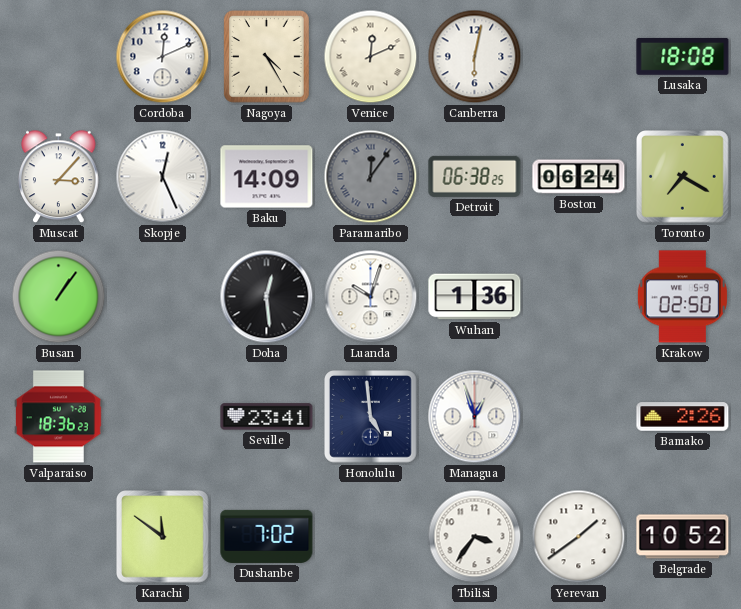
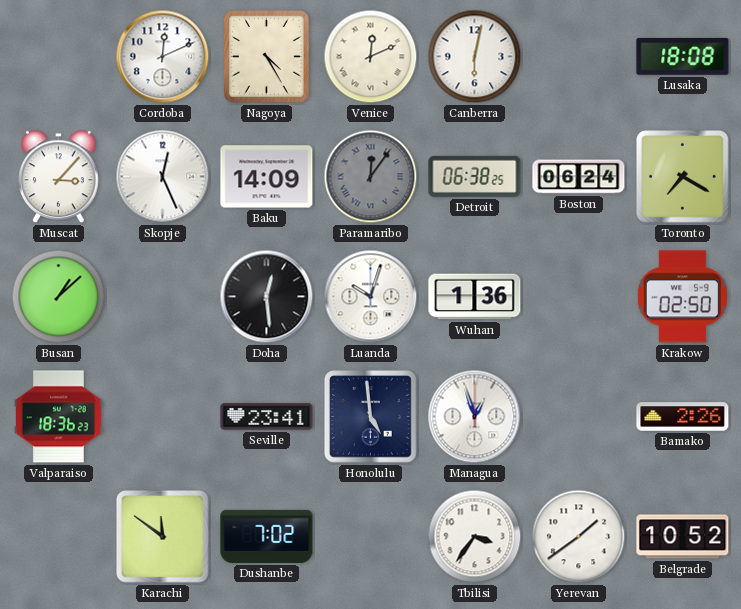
Busan: 1:06 -> 1:08
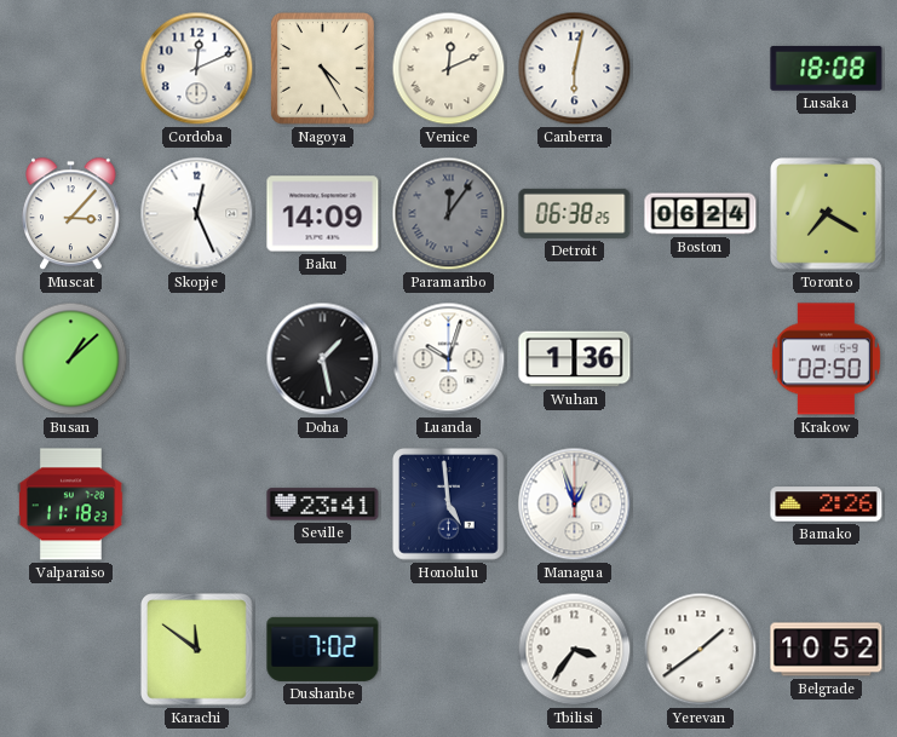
Doha: 12:29 -> 1:28
Valparaiso: 18:36 -> 11:18
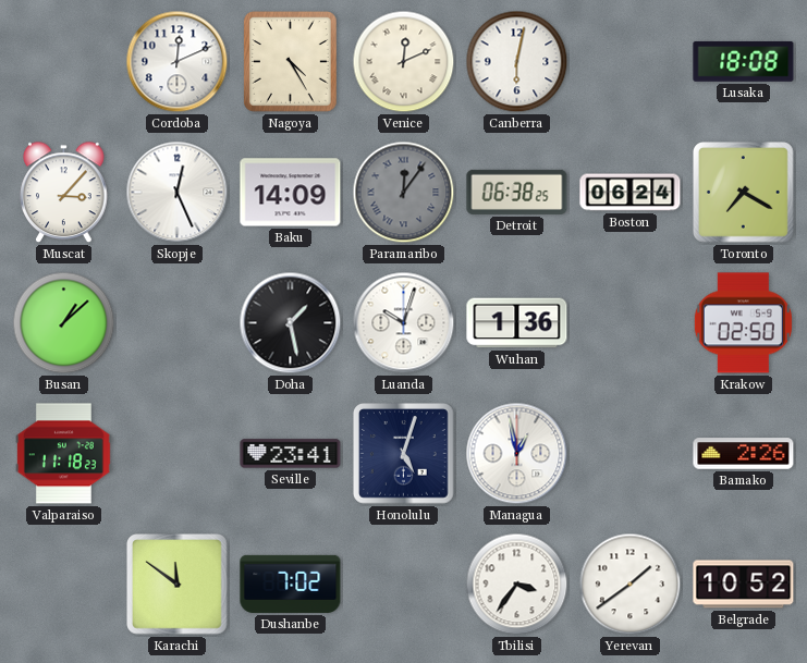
Honolulu: 4:59 -> 5:03
Managua: 12:57 -> 12:58
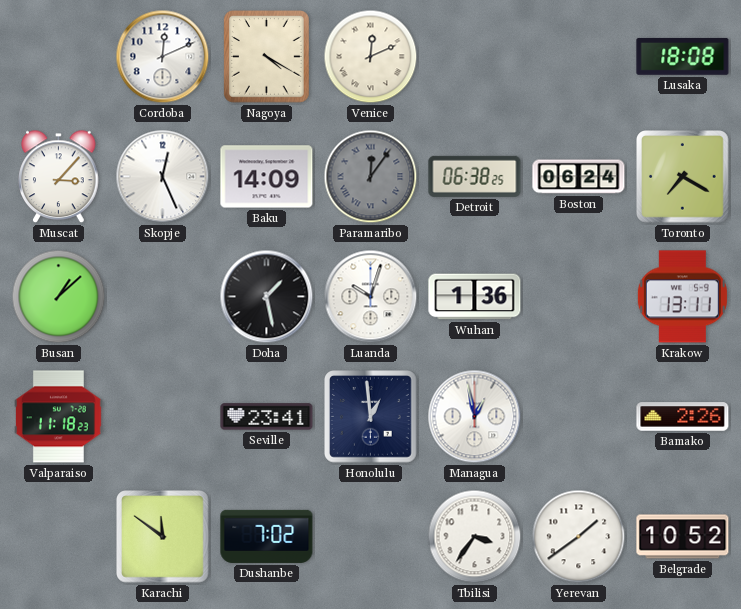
Nagoya: 4:25 -> 4:20
Canberra: 6:02 -> none
Krakow: 02:50 -> 13:11
Honolulu: 5:03 -> 12:59
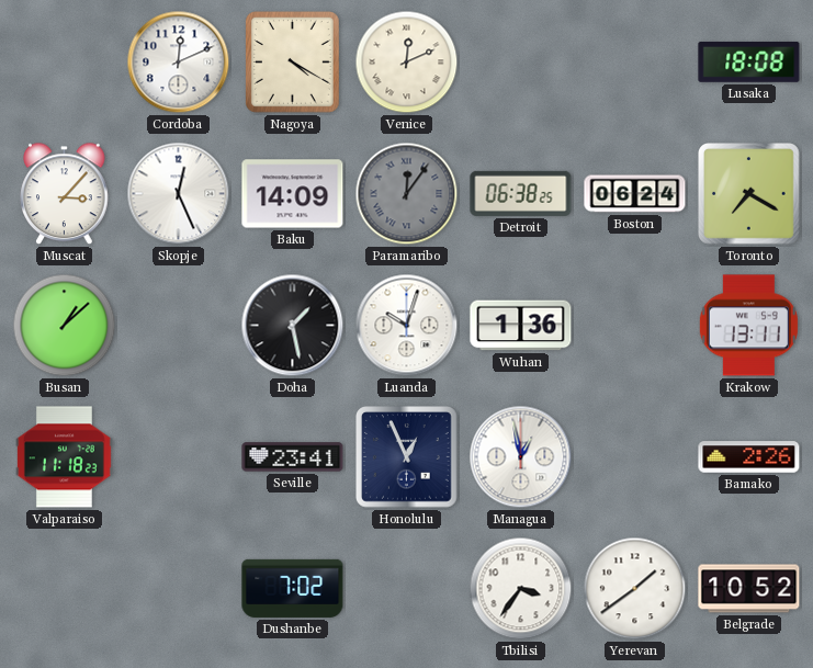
Honolulu: 12:59 -> 12:56
Karachi: 11:51 -> none
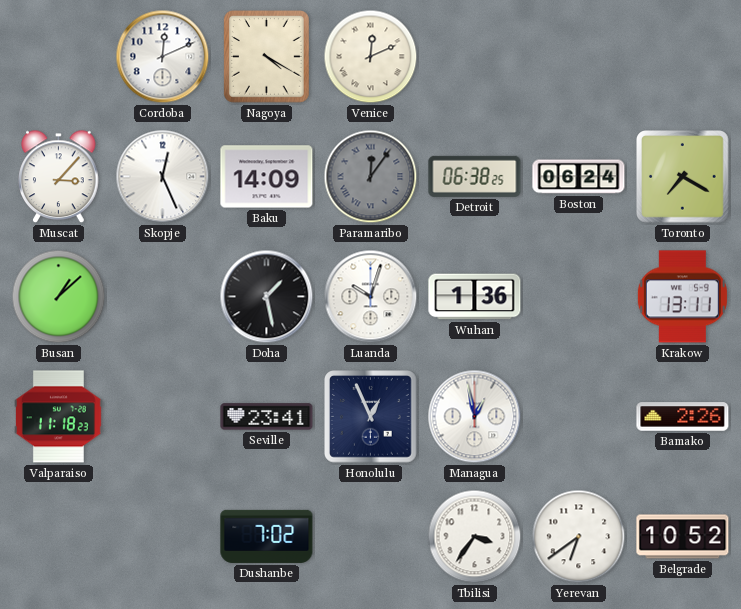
Lusaka: 18:08 -> none
Yerevan: 1:39 -> 6:39
